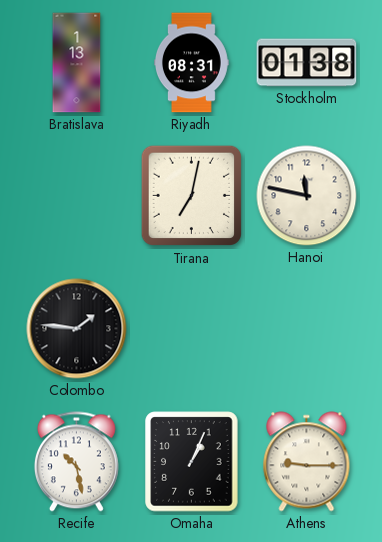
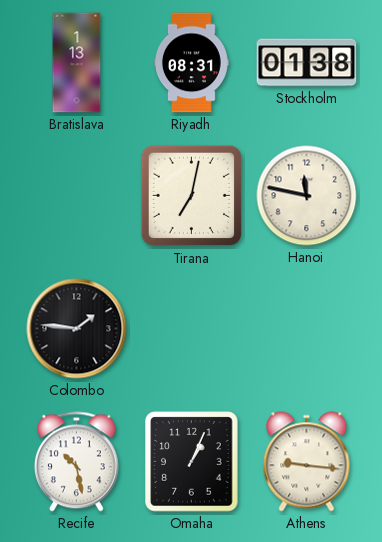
Athens: 9:15 -> 9:16
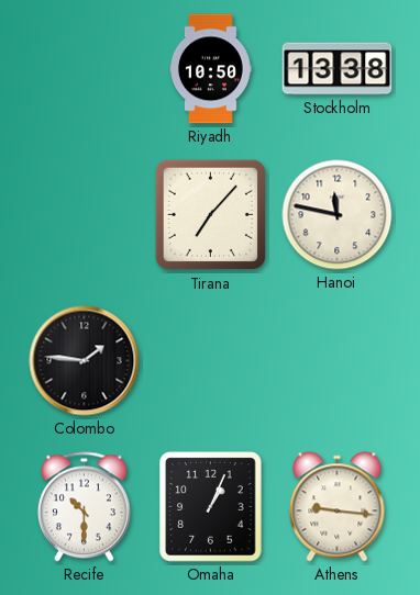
Bratislava: 1:13 -> none
Riyadh: 08:31 -> 10:50
Stockholm: 01:38 -> 13:38
Tirana: 7:02 -> 7:07
Recife: 10:28 -> 10:30
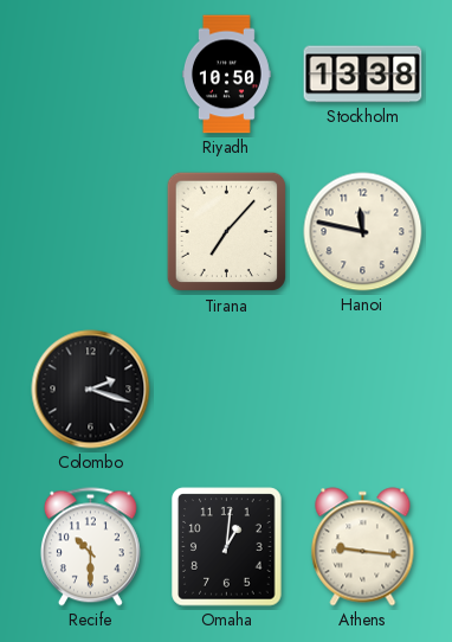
Colombo: 1:46 -> 2:18
Omaha: 1:04 -> 1:01
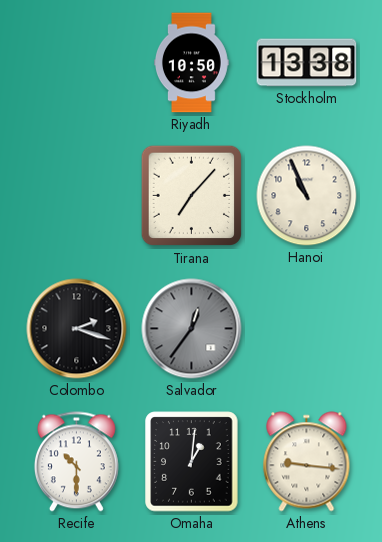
Hanoi: 11:47 -> 10:56
Salvador: none -> 12:36
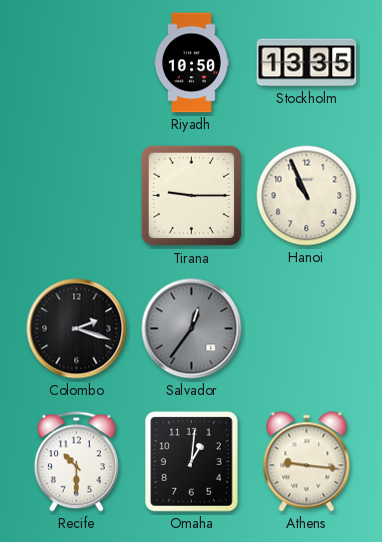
Stockholm: 13:38 -> 13:35
Tirana: 7:07 -> 9:15
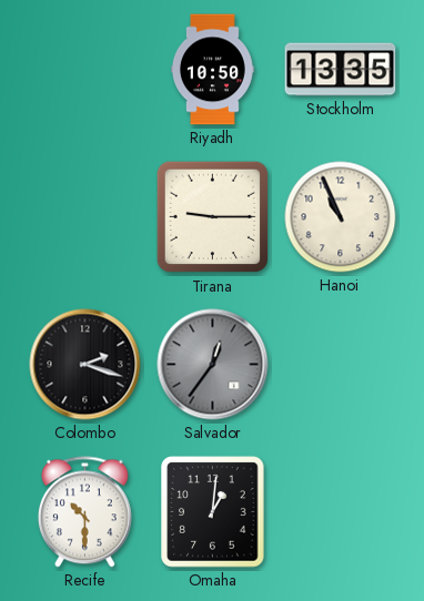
Athens: 9:16 -> none
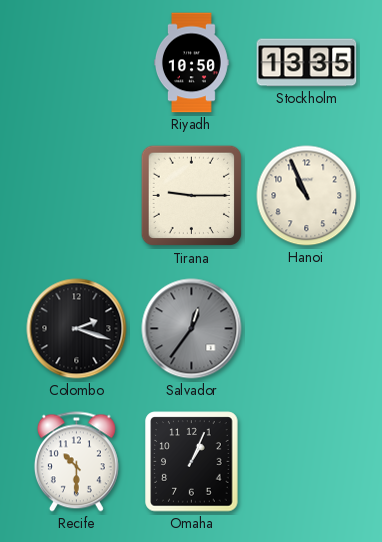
Omaha: 1:01 -> 1:04
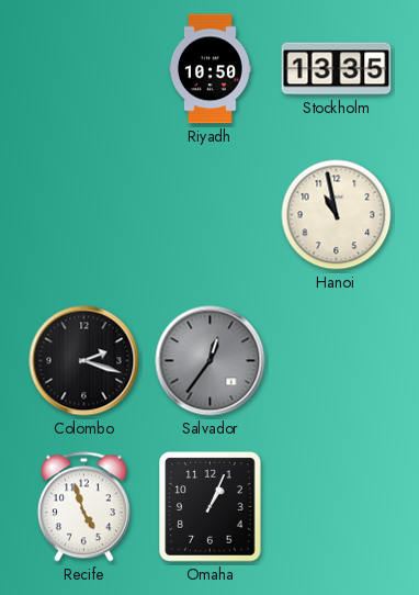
Tirana: 9:15 -> none
Hanoi: 10:56 -> 10:58
Recife: 10:30 -> 4:57
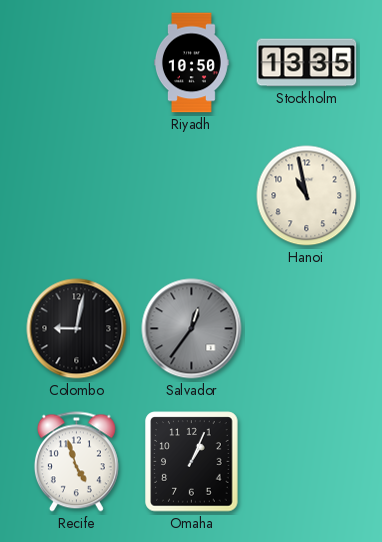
Colombo: 2:18 -> 9:02
